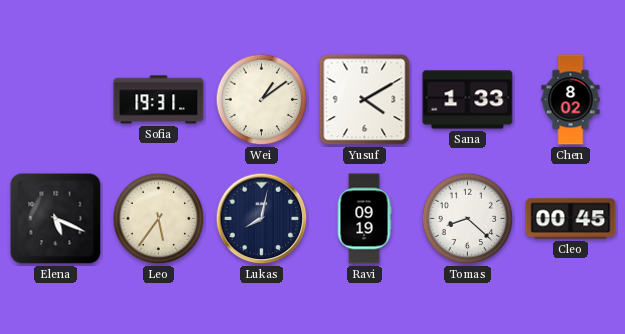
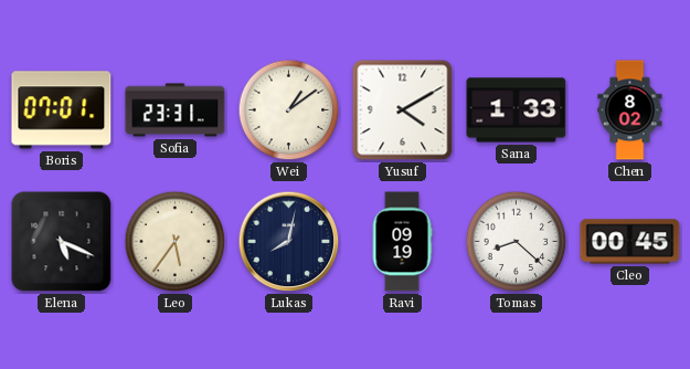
Boris: none -> 07:01
Sofia: 19:31 -> 23:31
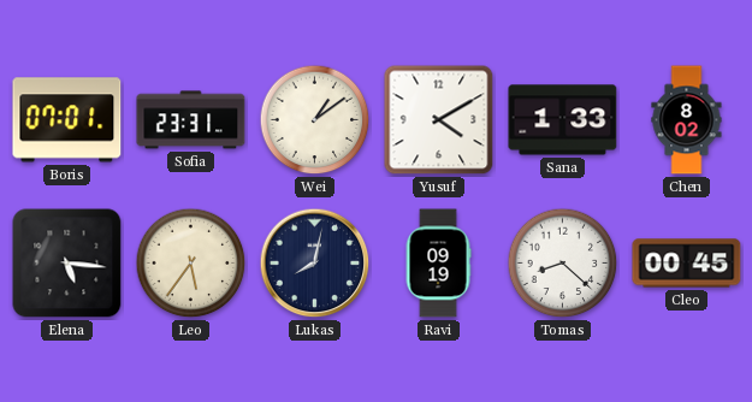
Elena: 5:19 -> 5:16
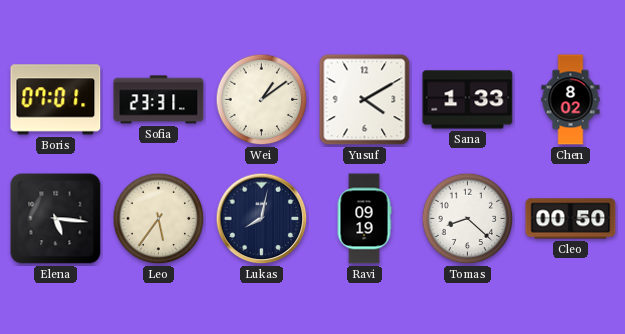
Cleo: 00:45 -> 00:50
